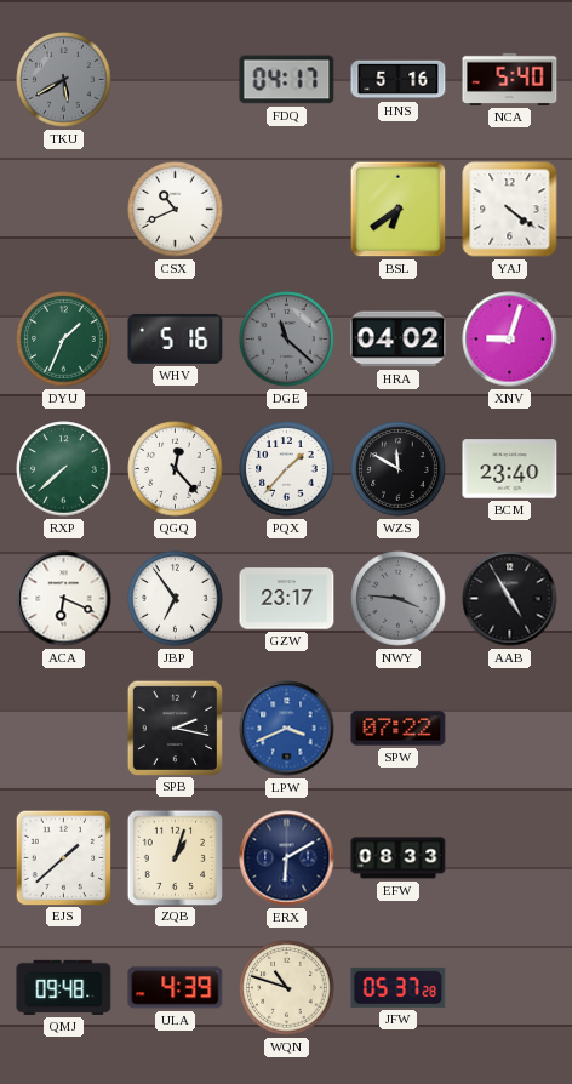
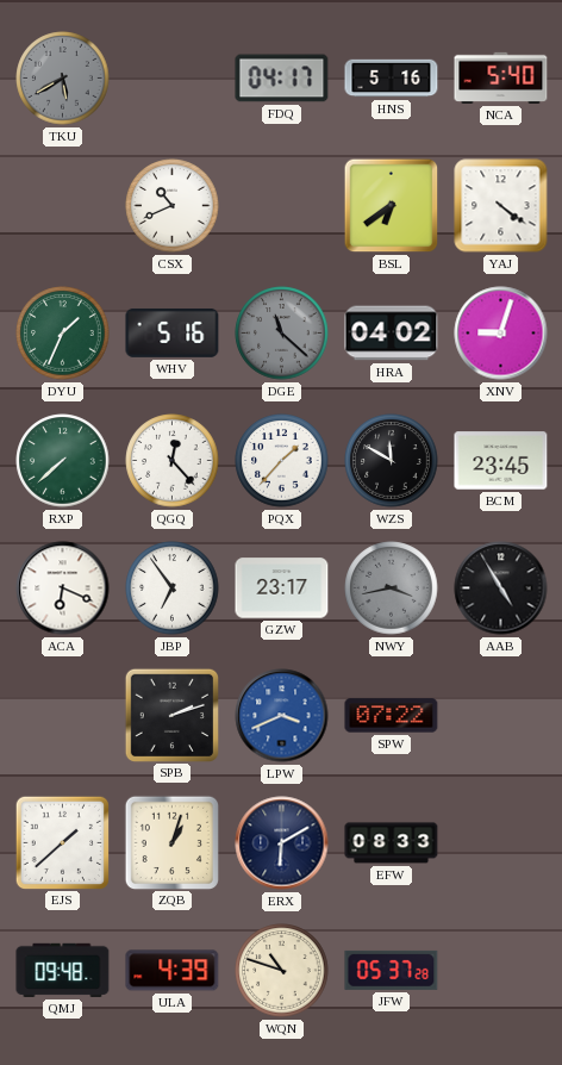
BCM: 23:40 -> 23:45
NWY: 3:46 -> 3:43
SPB: 2:17 -> 2:12
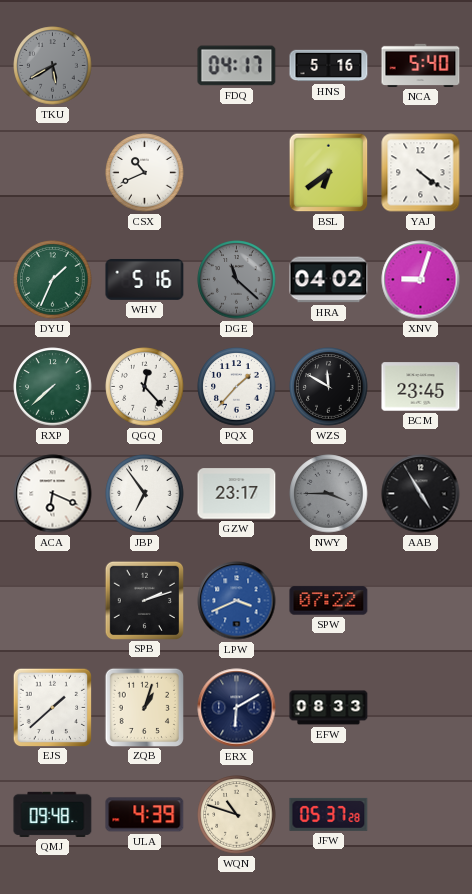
NWY: 3:43 -> 3:45
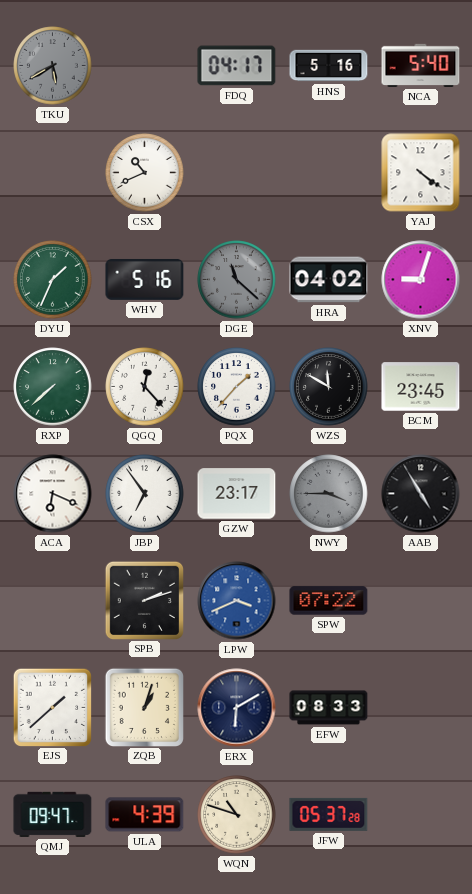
BSL: 6:39 -> none
QMJ: 09:48 -> 09:47
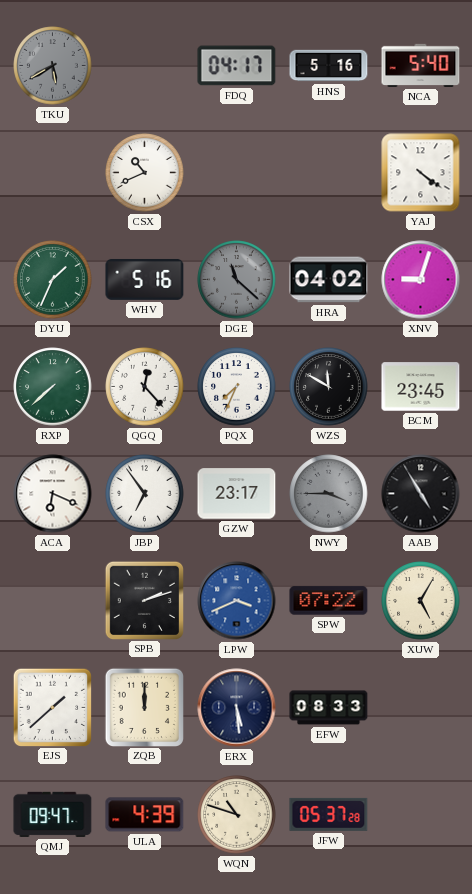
PQX: 1:37 -> 7:34
XUW: none -> 5:05
ZQB: 1:03 -> 12:00
ERX: 6:10 -> 5:29
